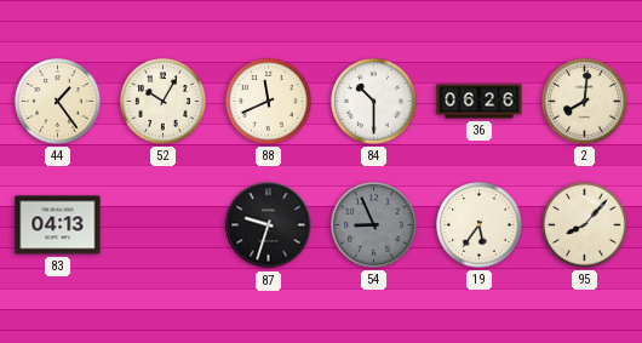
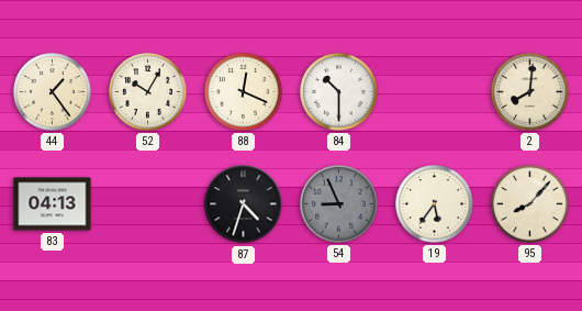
88: 11:41 -> 12:19
36: 06:26 -> none
87: 9:33 -> 4:33
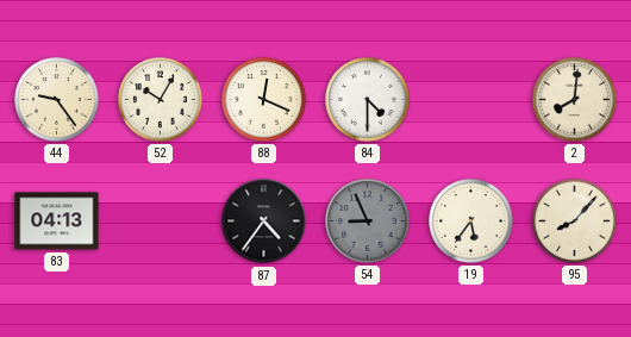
44: 1:24 -> 9:24
84: 10:30 -> 4:30
87: 4:33 -> 4:36
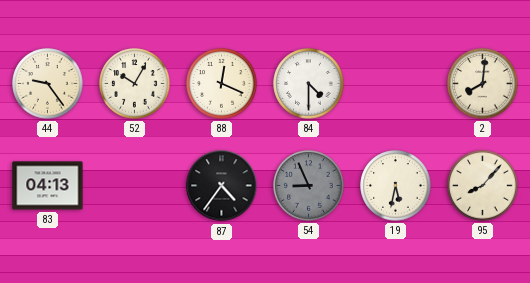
19: 5:36 -> 5:32
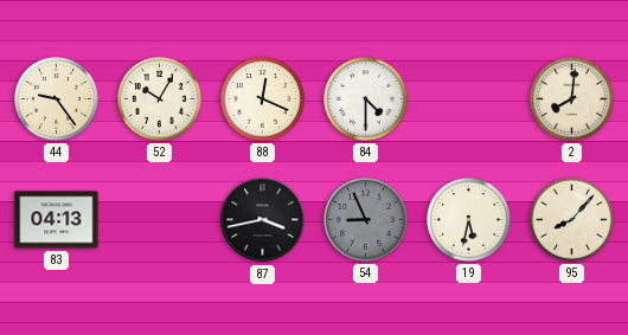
87: 4:36 -> 3:43
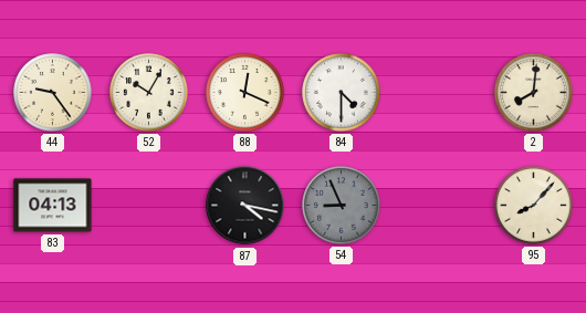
87: 3:43 -> 4:17
19: 5:32 -> none
